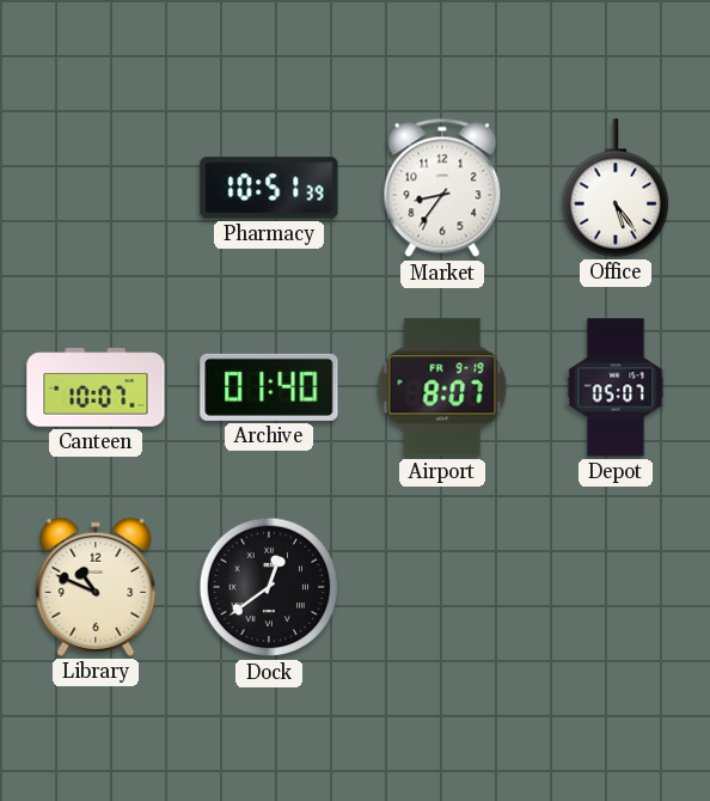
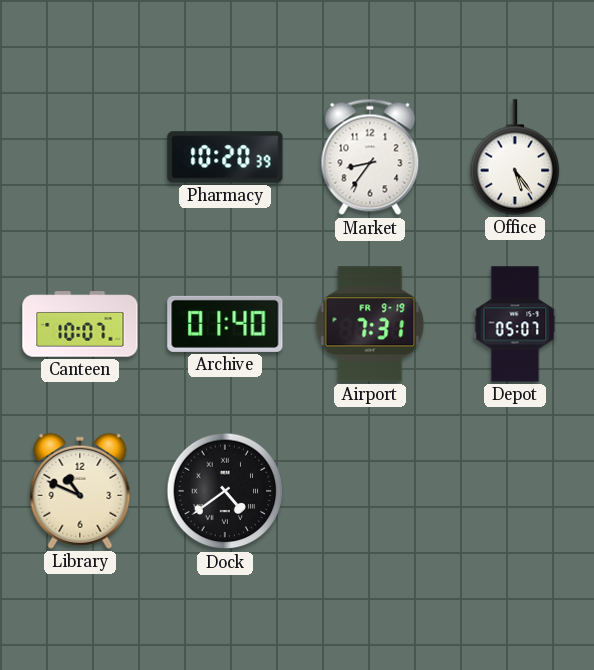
Pharmacy: 10:51 -> 10:20
Airport: 8:07 -> 7:31
Dock: 12:39 -> 4:39
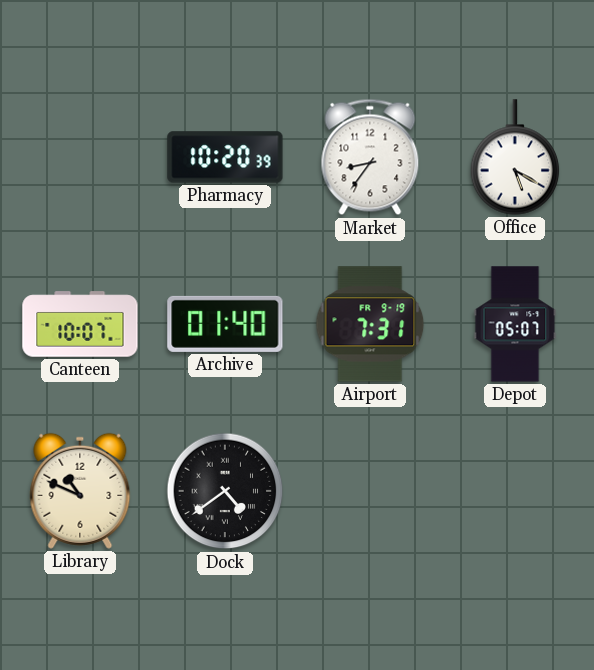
Office: 5:24 -> 5:20
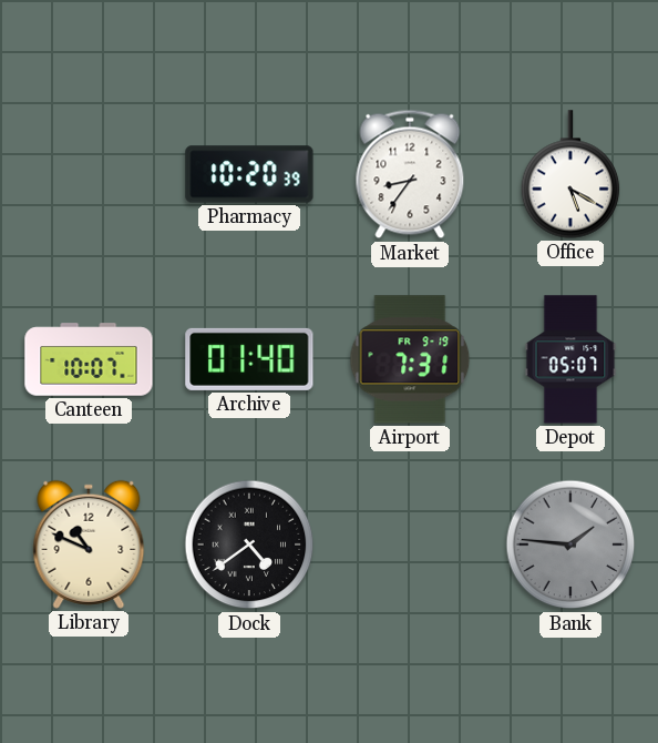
Bank: none -> 1:46
